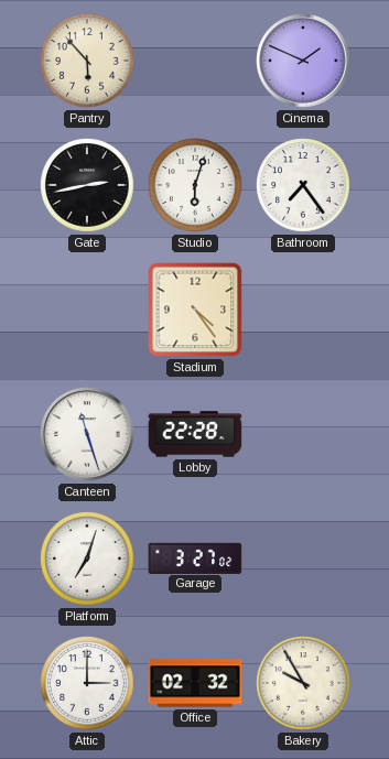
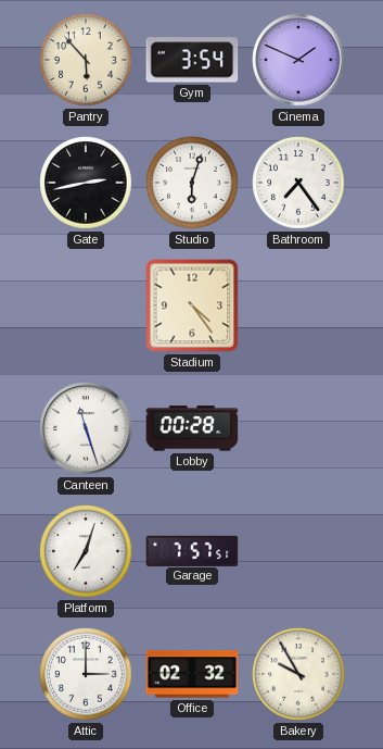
Gym: none -> 3:54
Lobby: 22:28 -> 00:28
Garage: 3:27 -> 7:57
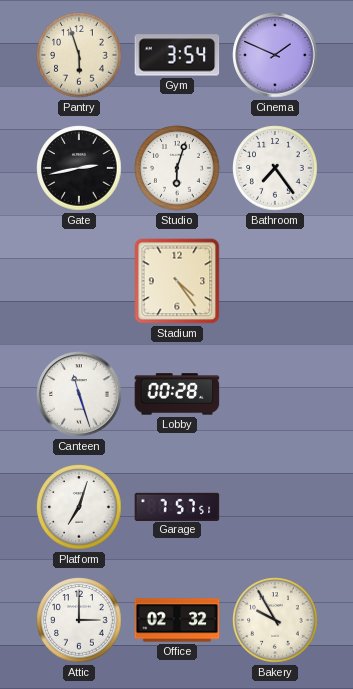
Pantry: 5:53 -> 5:57
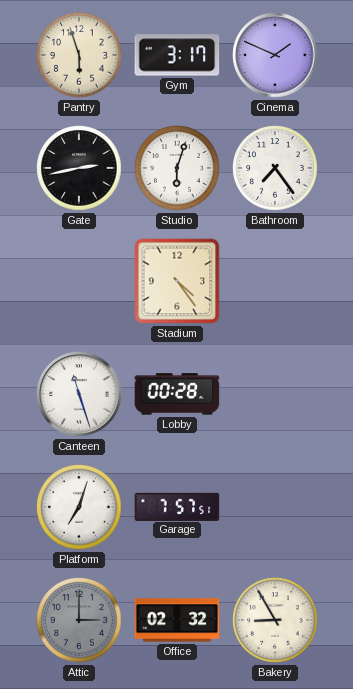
Gym: 3:54 -> 3:17
Attic dial: white -> grey
Bakery: 9:55 -> 8:55
